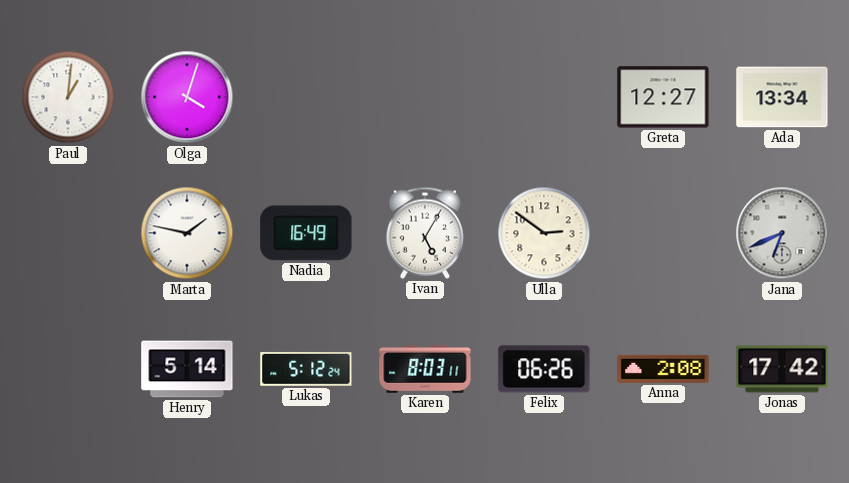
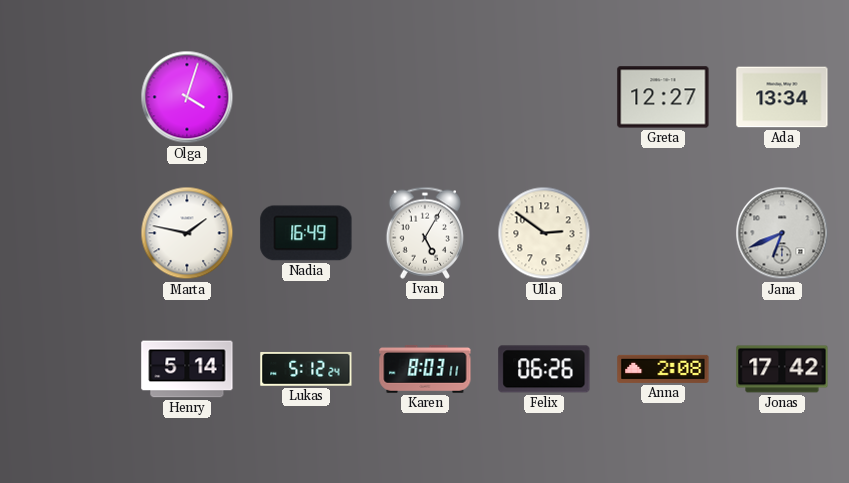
Paul: 1:01 -> none
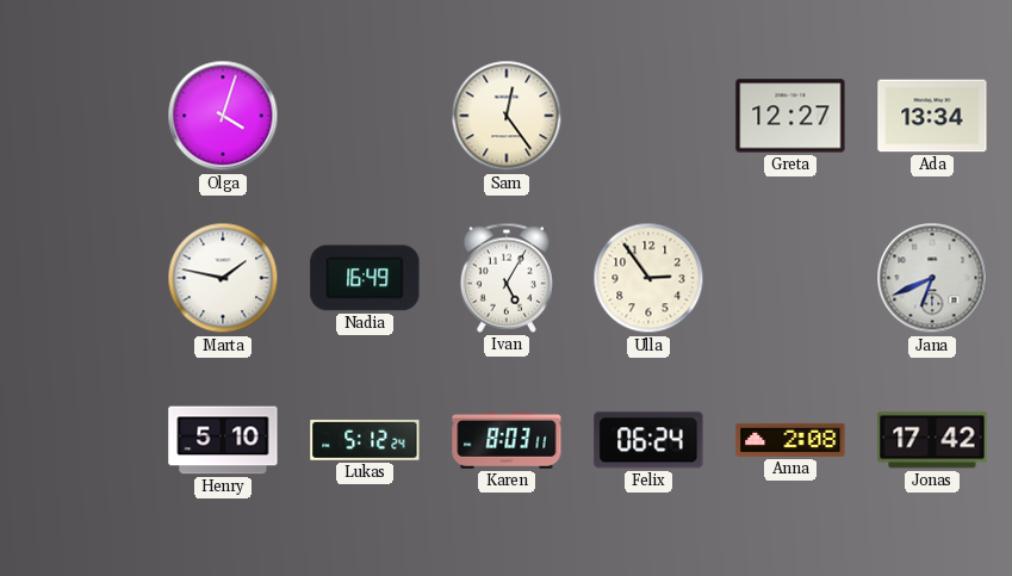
Sam: none -> 12:24
Ulla: 2:51 -> 2:54
Henry: 5:14 -> 5:10
Felix: 06:26 -> 06:24
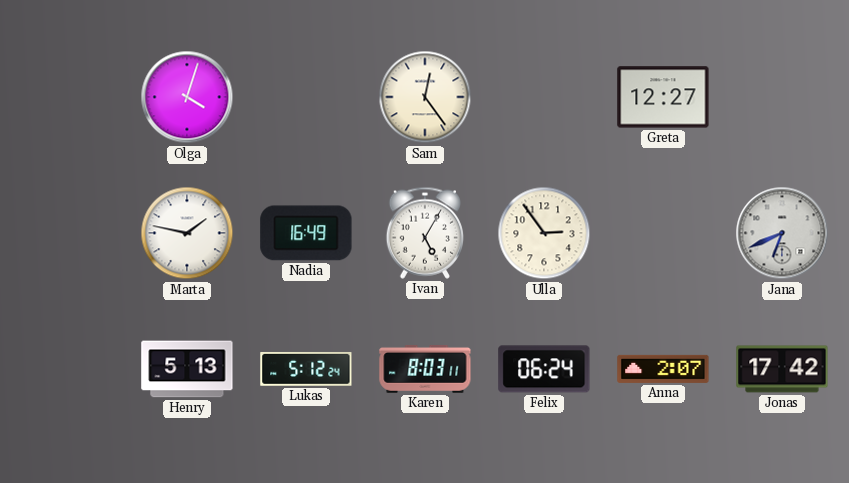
Ada: 13:34 -> none
Henry: 5:10 -> 5:13
Anna: 2:08 -> 2:07
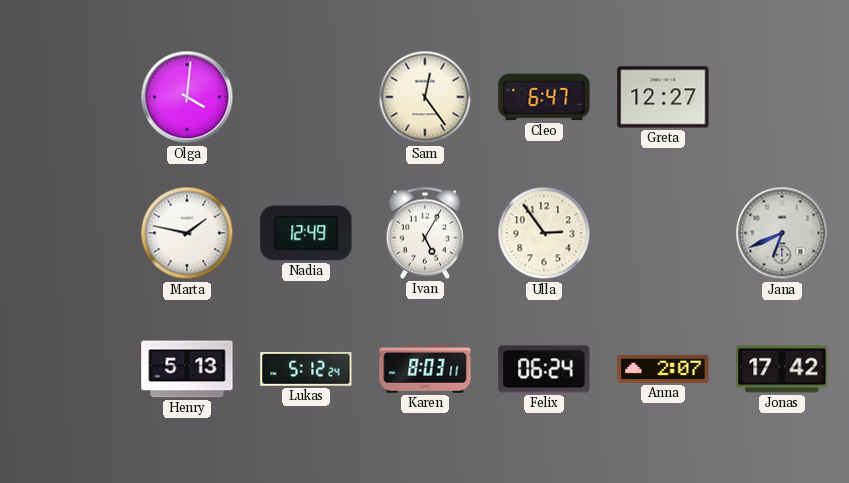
Olga: 4:03 -> 4:01
Cleo: none -> 6:47
Nadia: 16:49 -> 12:49
